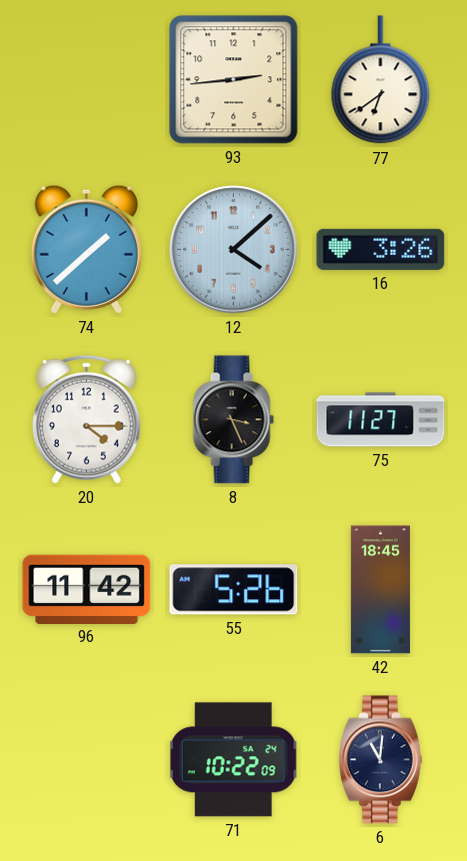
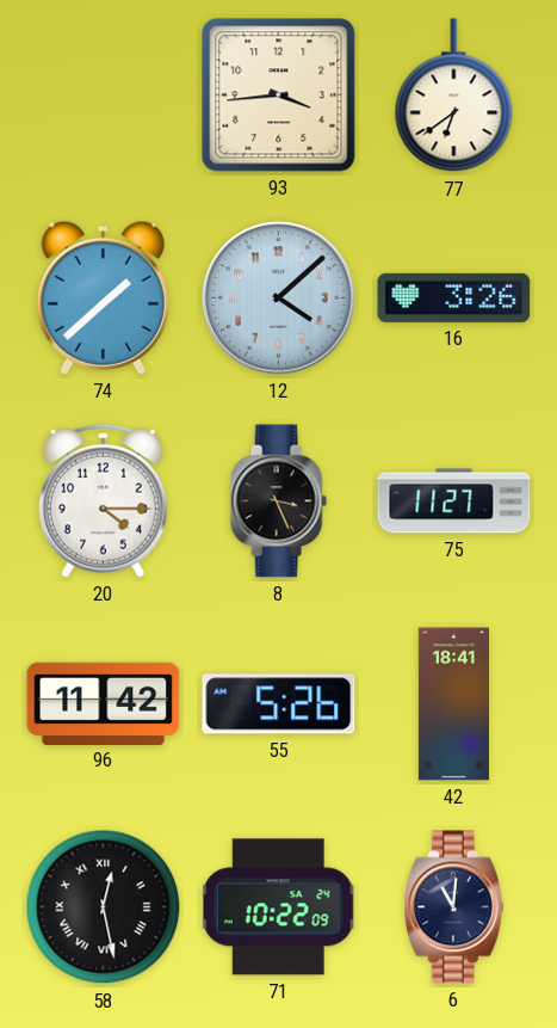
93: 2:44 -> 3:44
42: 18:45 -> 18:41
58: none -> 12:28
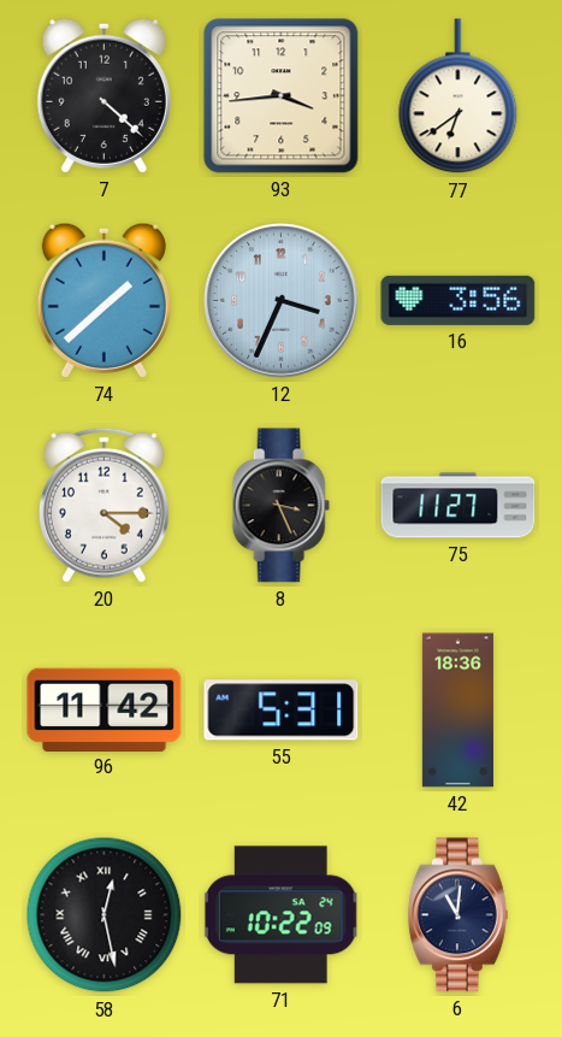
7: none -> 4:22
12: 4:08 -> 3:34
16: 3:26 -> 3:56
55: 5:26 -> 5:31
42: 18:41 -> 18:36
